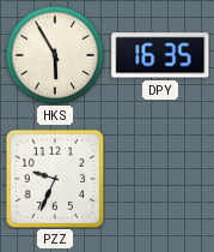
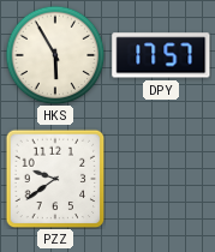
DPY: 16:35 -> 17:57
PZZ: 9:34 -> 9:39
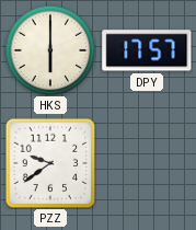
HKS: 5:55 -> 6:00
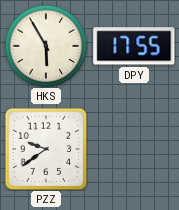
HKS: 6:00 -> 5:55
DPY: 17:57 -> 17:55
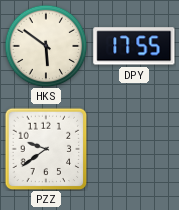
HKS: 5:55 -> 5:51
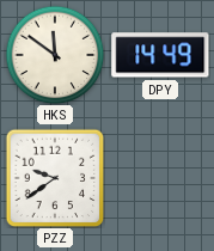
HKS: 5:51 -> 11:51
DPY: 17:55 -> 14:49
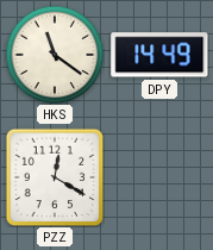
HKS: 11:51 -> 11:21
PZZ: 9:39 -> 12:20
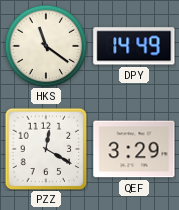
QEF: none -> 3:29
